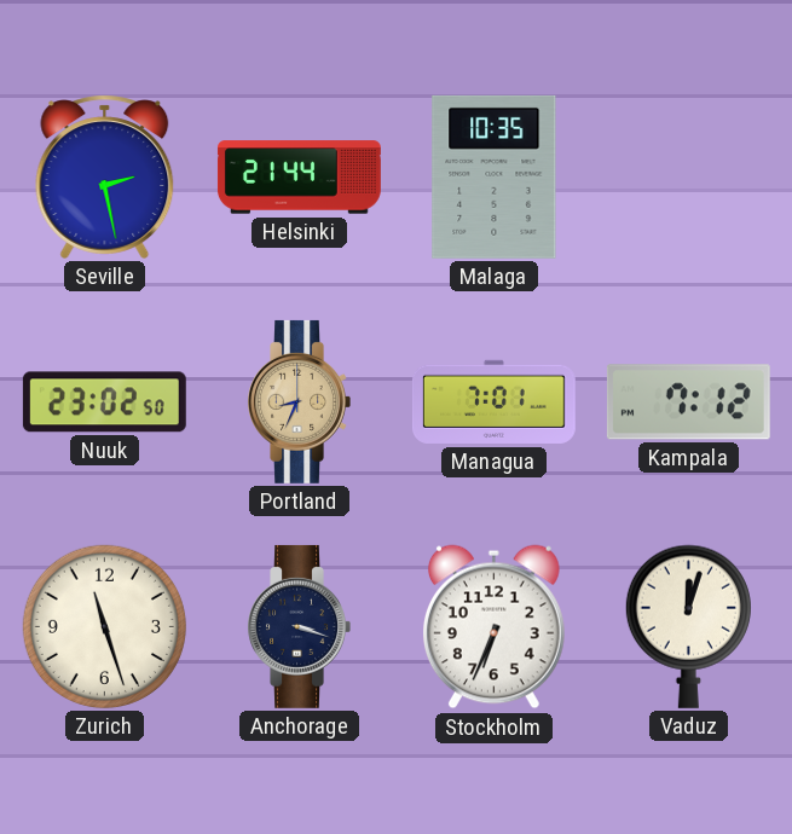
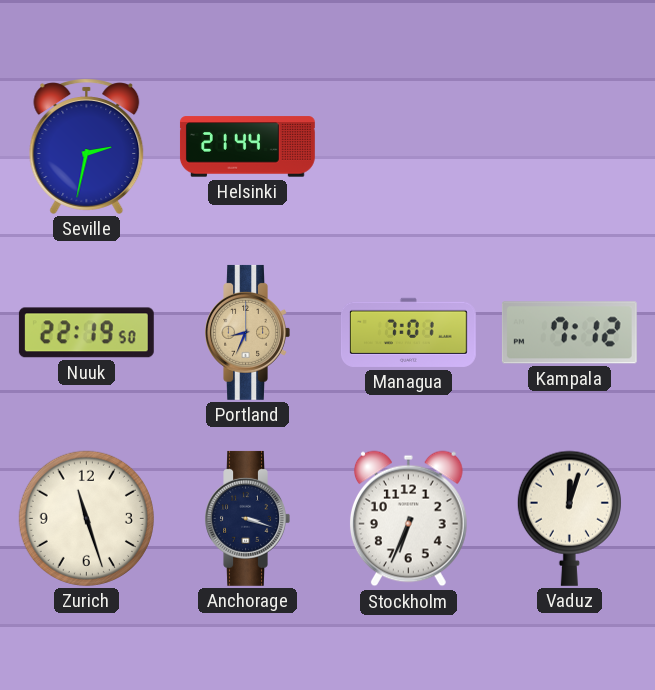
Seville: 2:28 -> 2:32
Malaga: 10:35 -> none
Nuuk: 23:02 -> 22:19
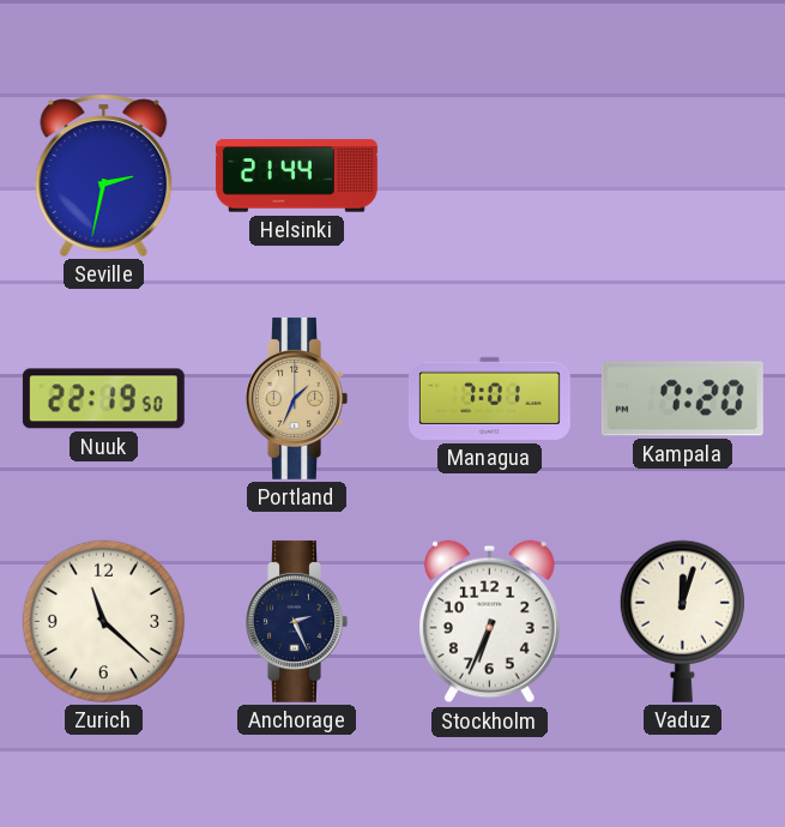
Portland: 8:34 -> 1:34
Kampala: 7:12 -> 7:20
Zurich: 11:27 -> 11:22
Anchorage: 3:18 -> 2:26
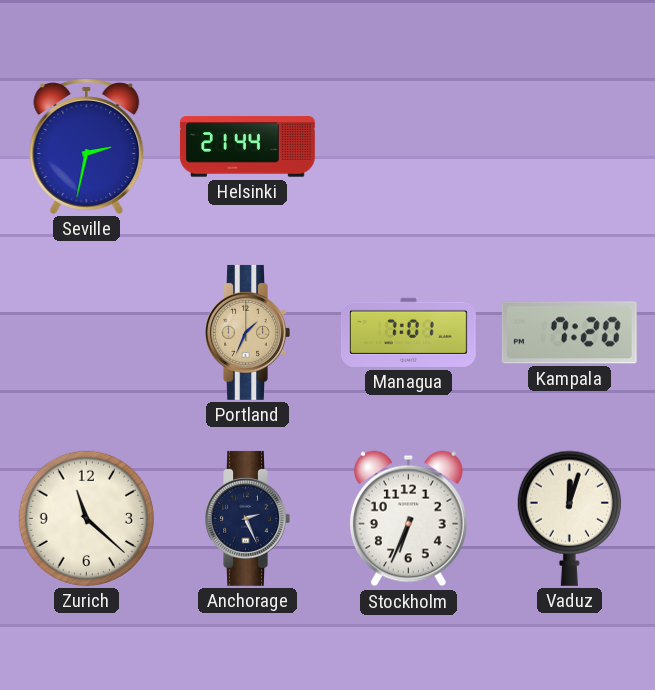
Nuuk: 22:19 -> none
